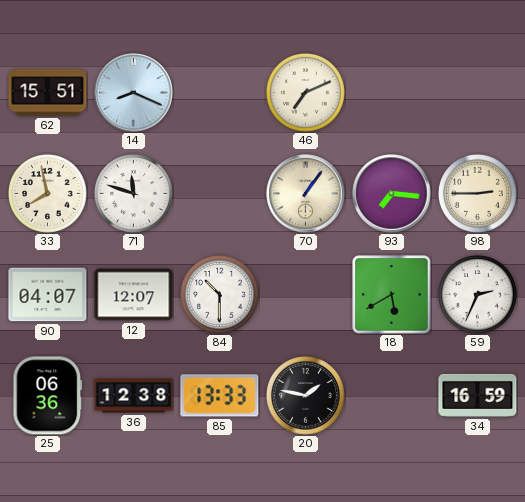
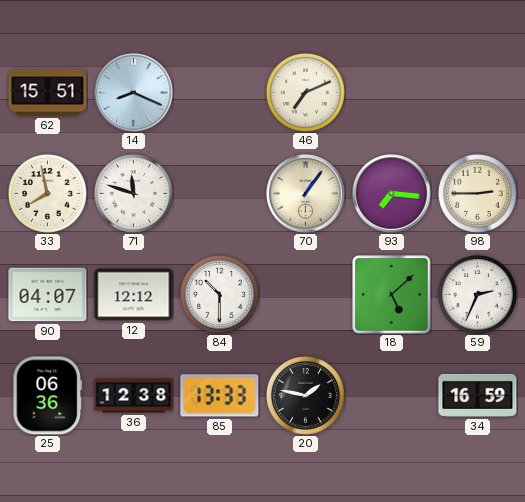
12: 12:07 -> 12:12
18: 5:40 -> 5:08
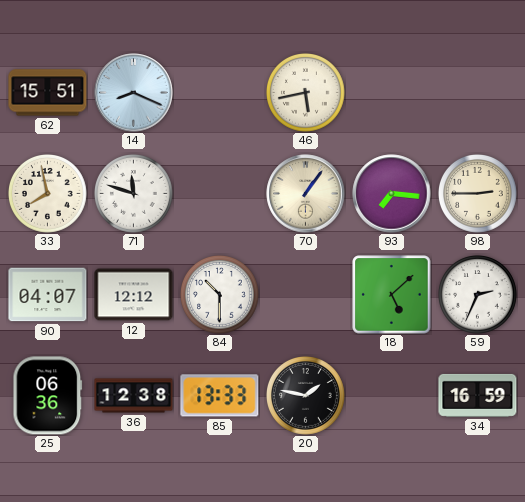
46: 7:11 -> 5:43
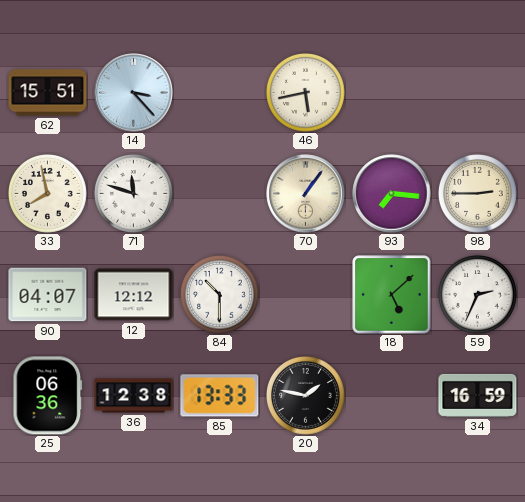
14: 8:19 -> 3:23
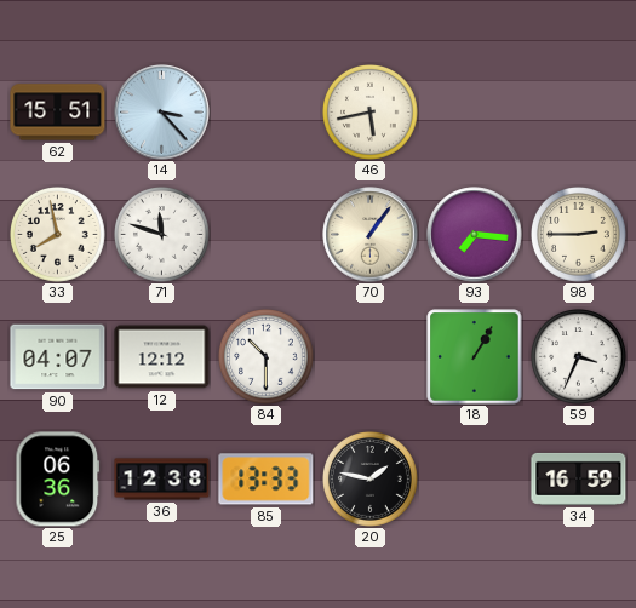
18: 5:08 -> 1:05
59: 2:34 -> 3:34
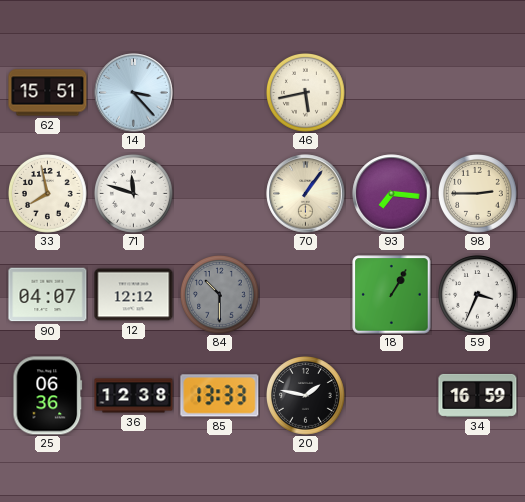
84 dial: white -> grey
